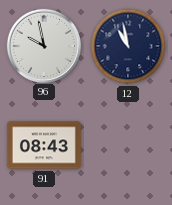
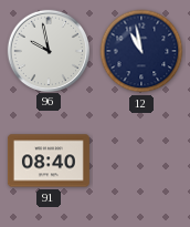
91: 08:43 -> 08:40
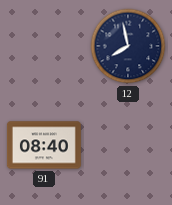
96: 9:58 -> none
12: 10:58 -> 7:58
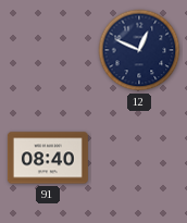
12: 7:58 -> 12:49
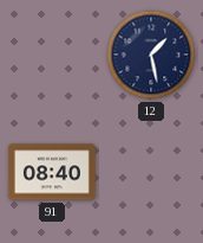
12: 12:49 -> 1:28
